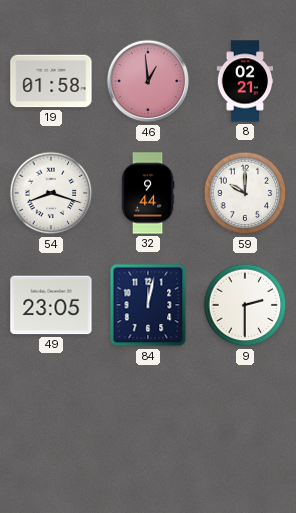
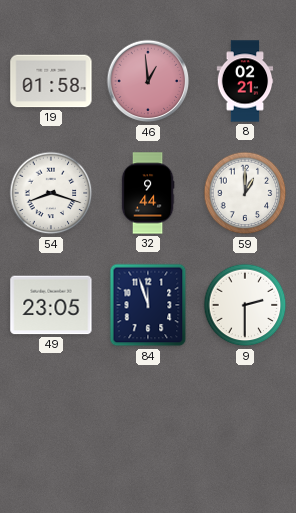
59: 10:00 -> 1:00
84: 12:02 -> 11:57
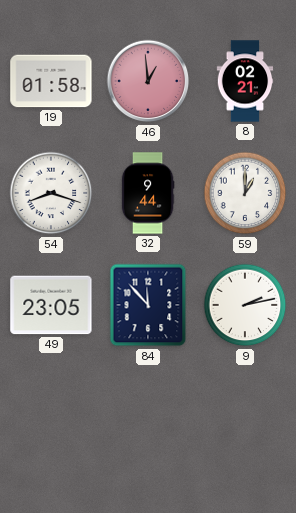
84: 11:57 -> 11:53
9: 2:30 -> 2:13
